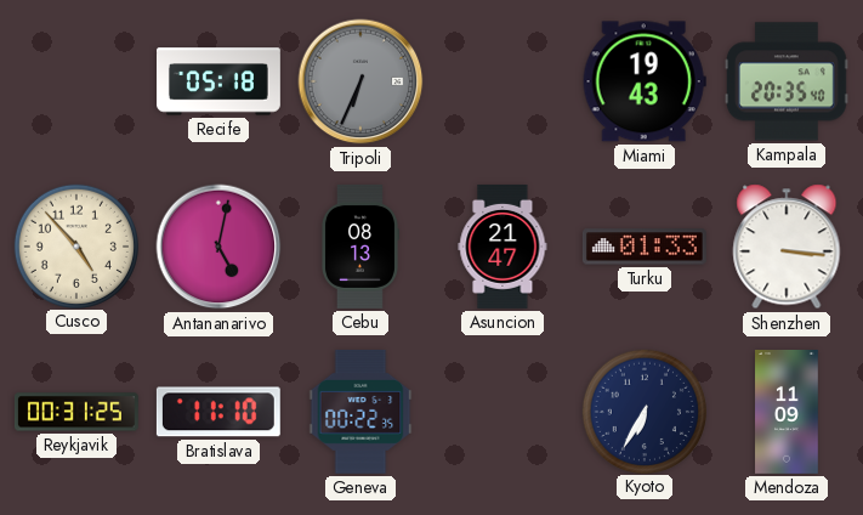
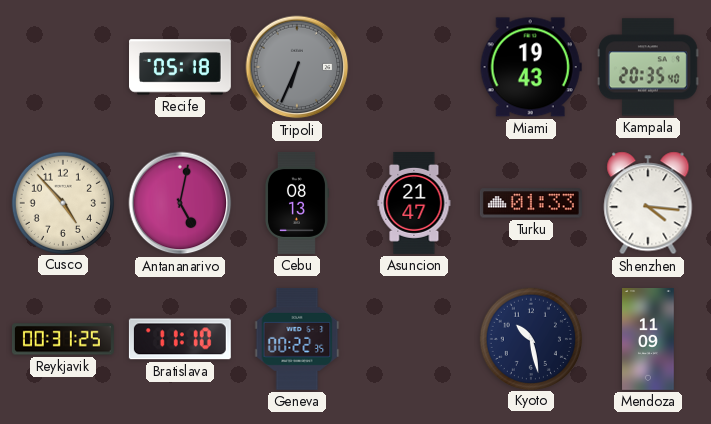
Shenzhen: 3:16 -> 4:16
Kyoto: 6:35 -> 10:28
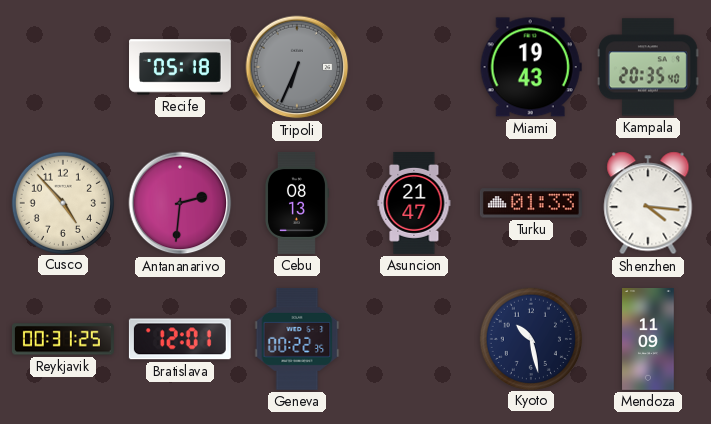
Antananarivo: 5:02 -> 2:31
Bratislava: 11:10 -> 12:01
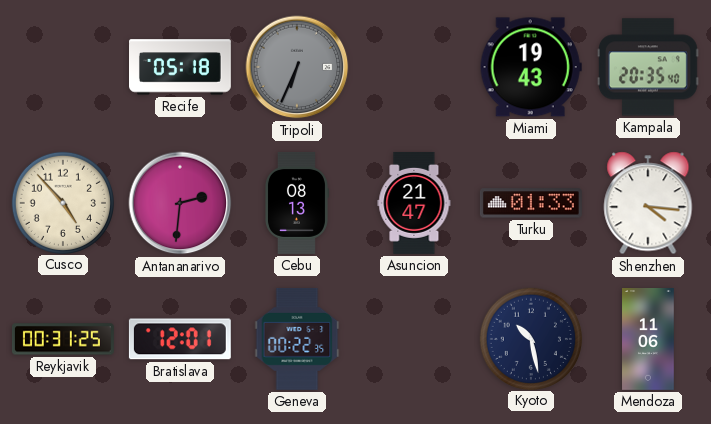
Mendoza: 11:09 -> 11:06
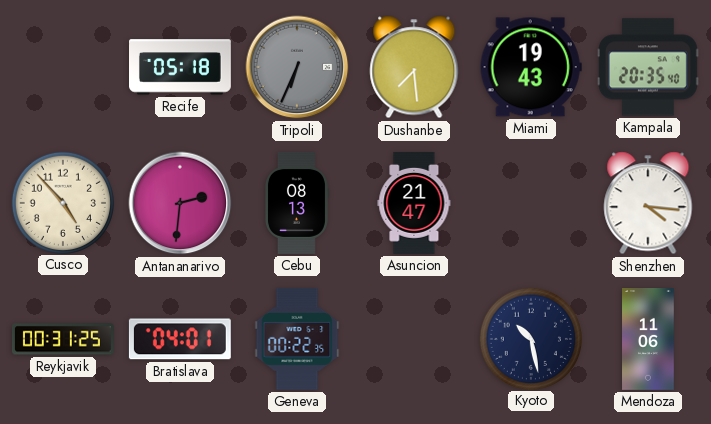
Dushanbe: none -> 7:29
Turku: 01:33 -> none
Bratislava: 12:01 -> 04:01
